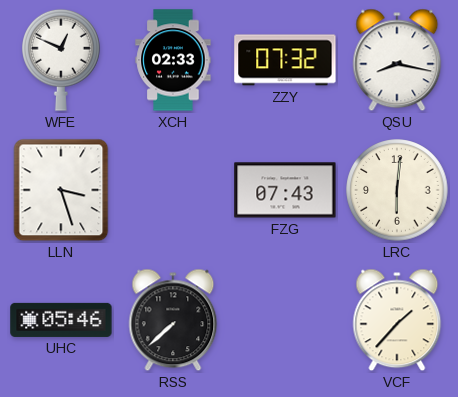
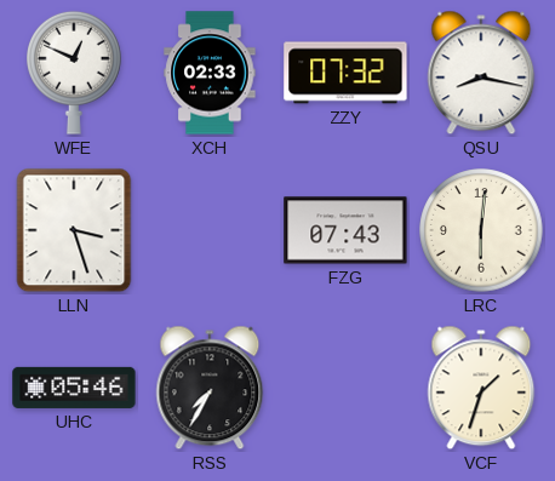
RSS: 7:38 -> 7:35
VCF: 1:37 -> 1:33
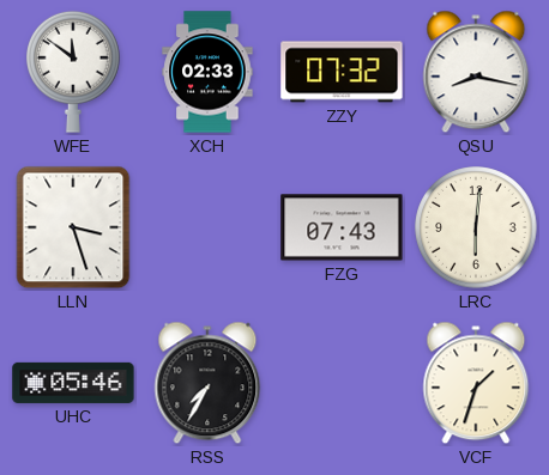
WFE: 12:49 -> 11:51
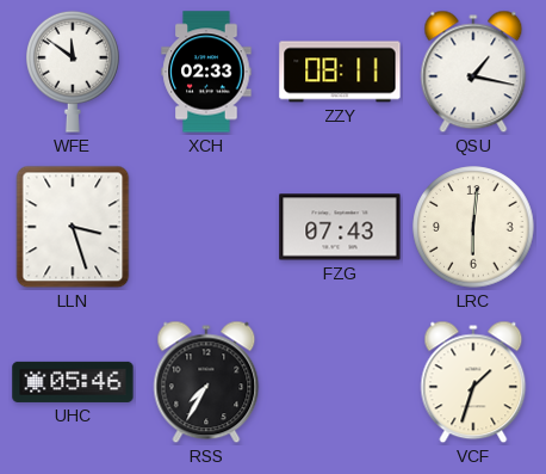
ZZY: 07:32 -> 08:11
QSU: 8:17 -> 1:17
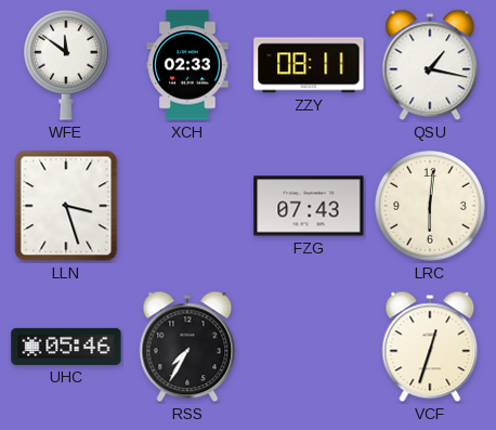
VCF: 1:33 -> 12:33
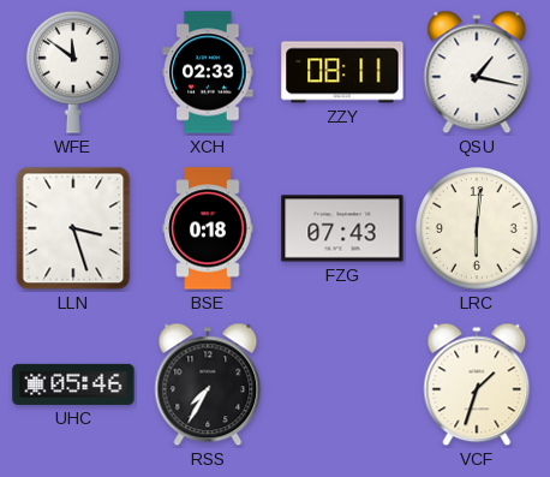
BSE: none -> 0:18
VCF: 12:33 -> 1:33
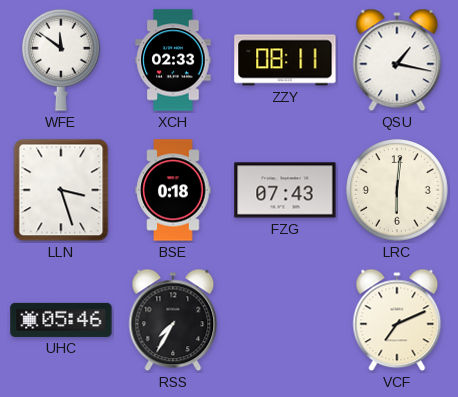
VCF: 1:33 -> 7:11
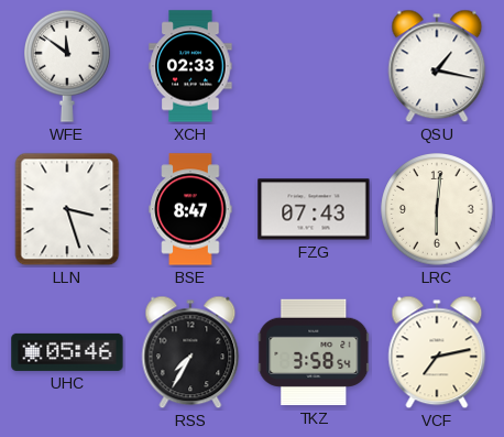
ZZY: 08:11 -> none
BSE: 0:18 -> 8:47
TKZ: none -> 3:58
VCF: 7:11 -> 7:13
